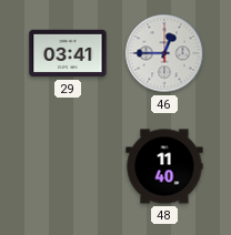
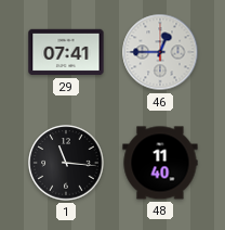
29: 03:41 -> 07:41
1: none -> 11:16
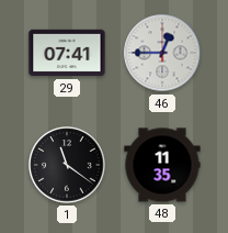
1: 11:16 -> 11:21
48: 11:40 -> 11:35
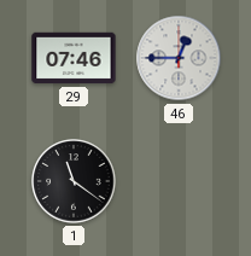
29: 07:41 -> 07:46
48: 11:35 -> none
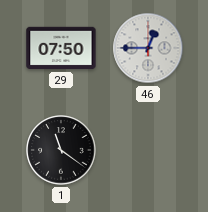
29: 07:46 -> 07:50
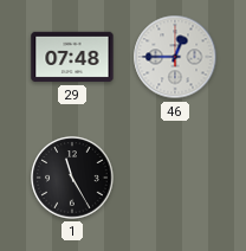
29: 07:50 -> 07:48
1: 11:21 -> 11:25
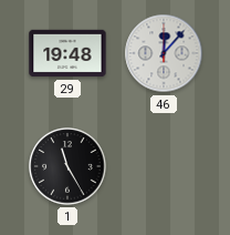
29: 07:48 -> 19:48
46: 12:45 -> 12:07
